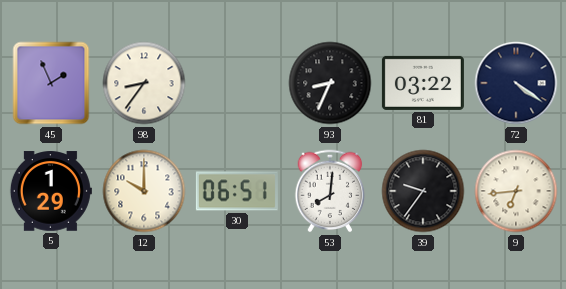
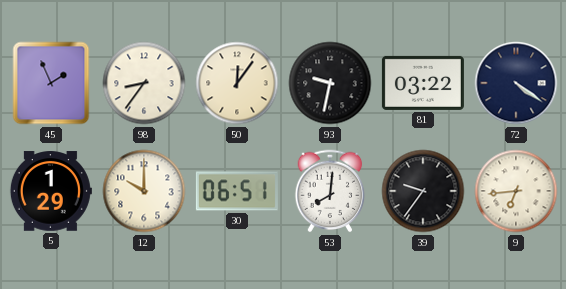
50: none -> 12:06
93: 8:34 -> 9:32
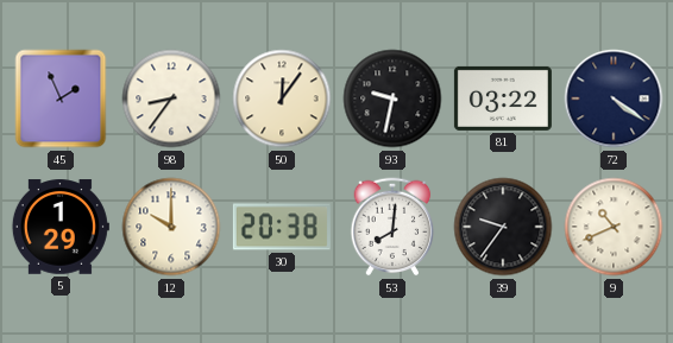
30: 06:51 -> 20:38
9: 6:44 -> 10:41
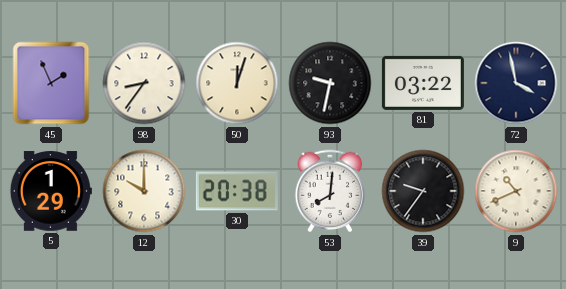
50: 12:06 -> 12:03
72: 4:21 -> 3:58
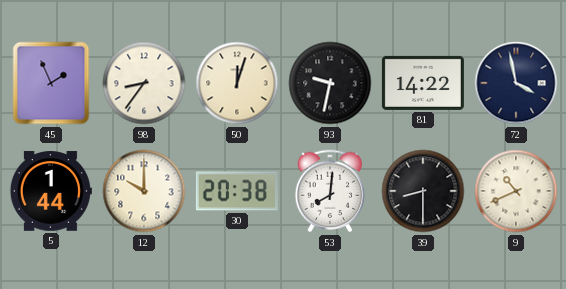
81: 03:22 -> 14:22
5: 1:29 -> 1:44
39: 9:36 -> 8:30
